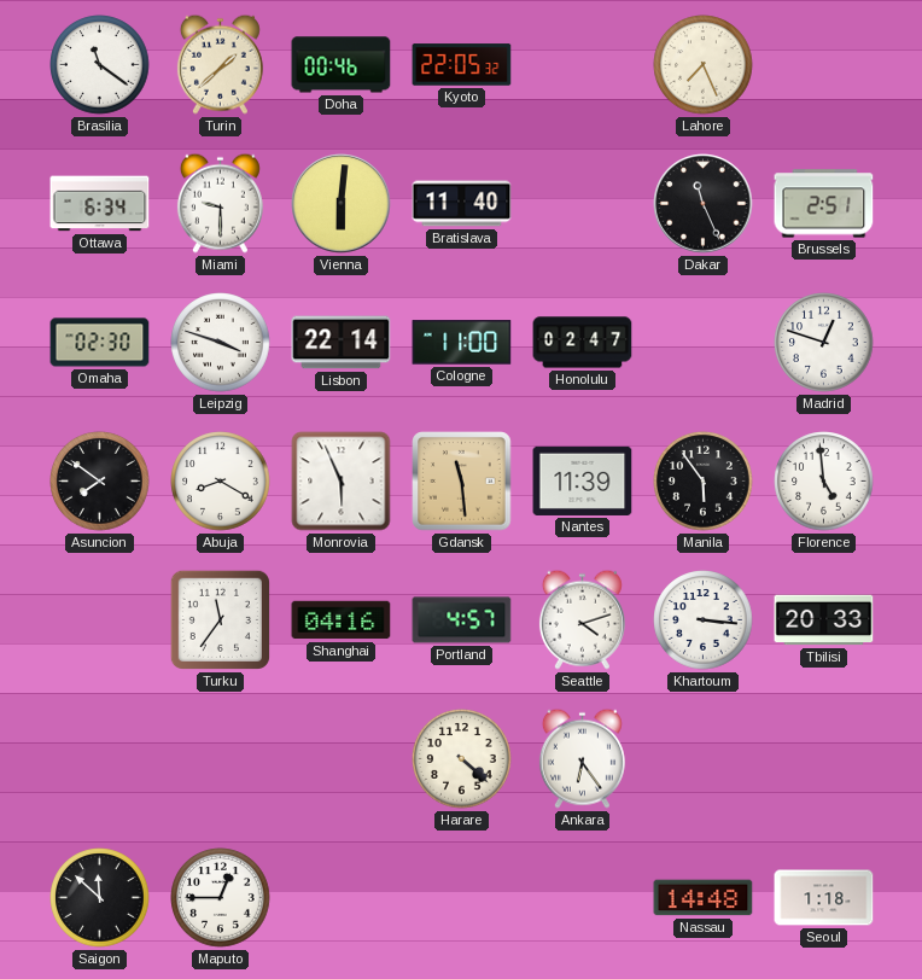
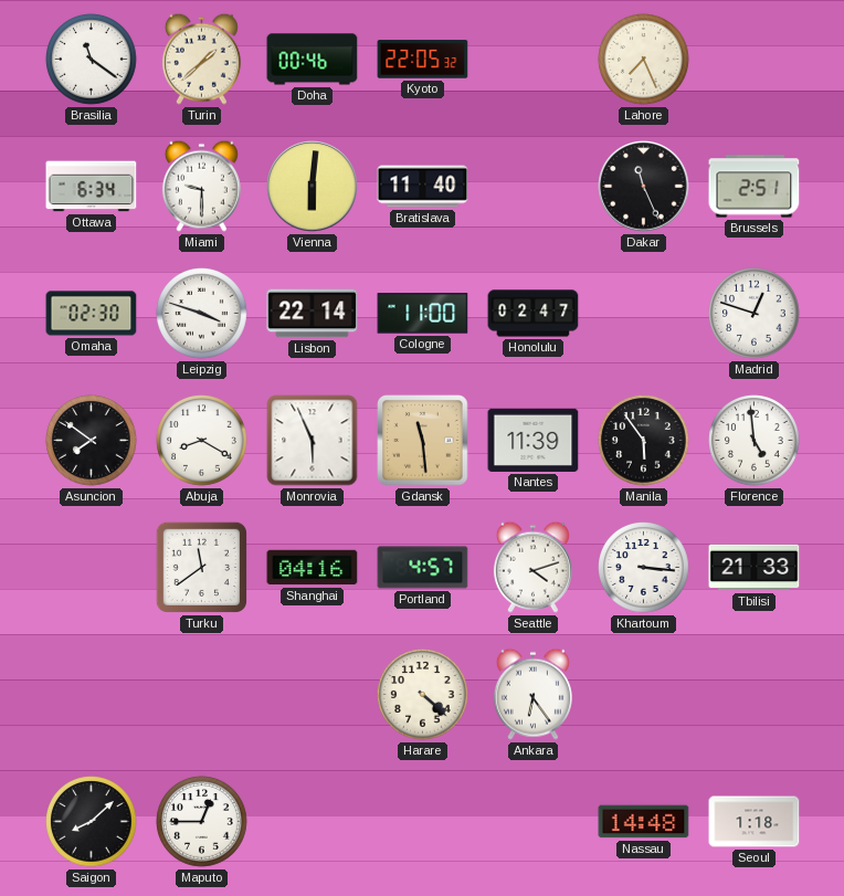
Turku: 11:36 -> 11:39
Tbilisi: 20:33 -> 21:33
Saigon: 11:52 -> 8:08
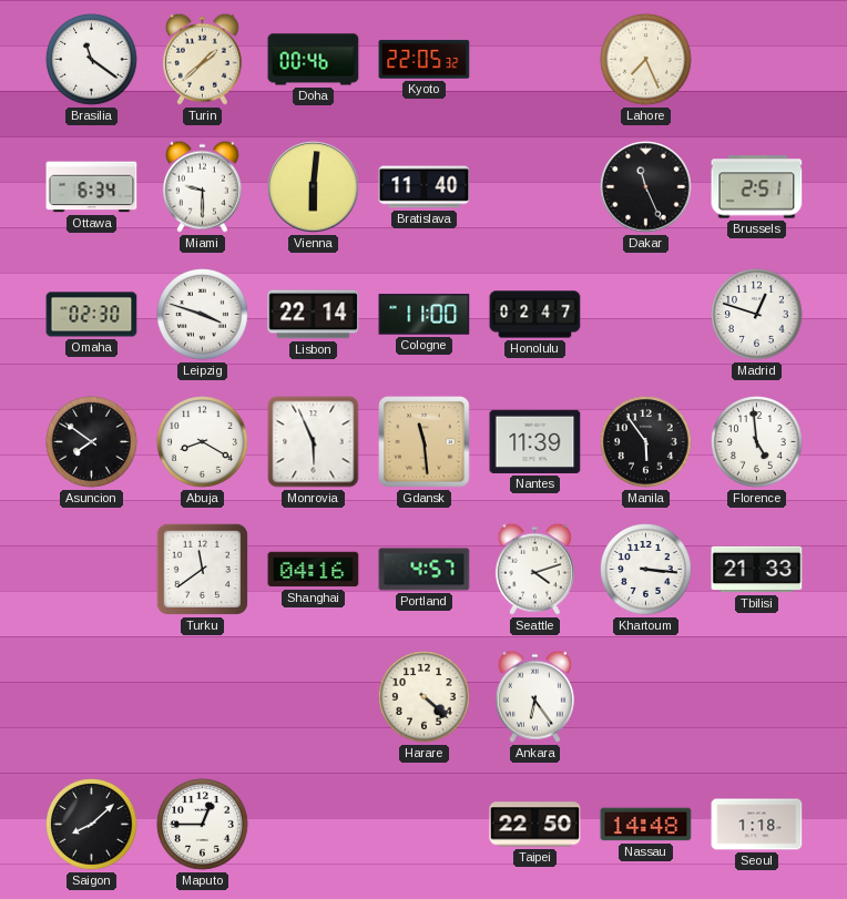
Taipei: none -> 22:50
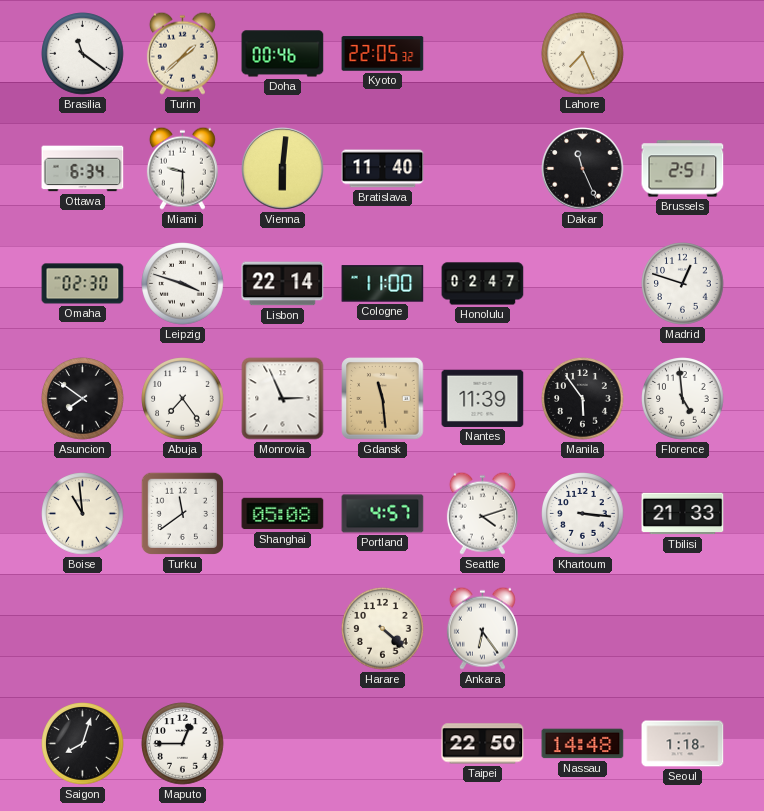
Abuja: 8:20 -> 7:24
Monrovia: 5:56 -> 2:56
Boise: none -> 10:59
Shanghai: 04:16 -> 05:08
Saigon: 8:08 -> 8:03
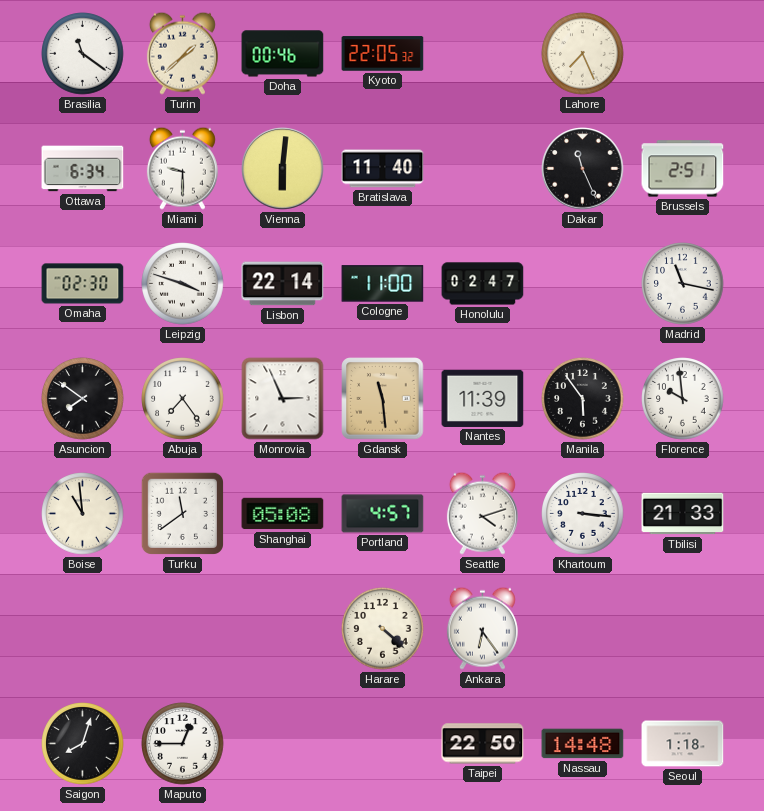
Madrid: 12:48 -> 11:17
Florence: 4:59 -> 9:59
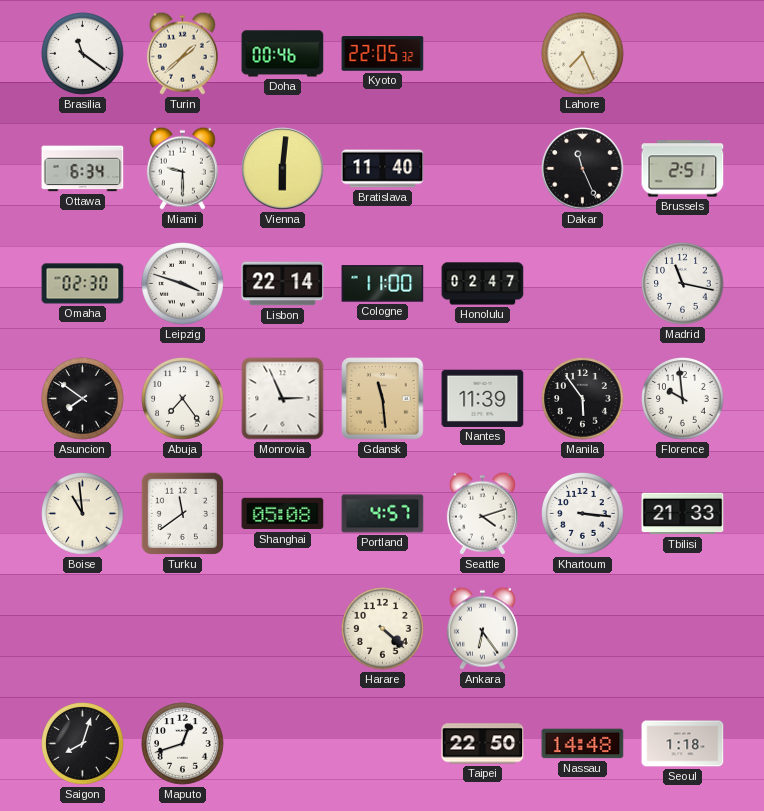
Maputo: 12:45 -> 12:42
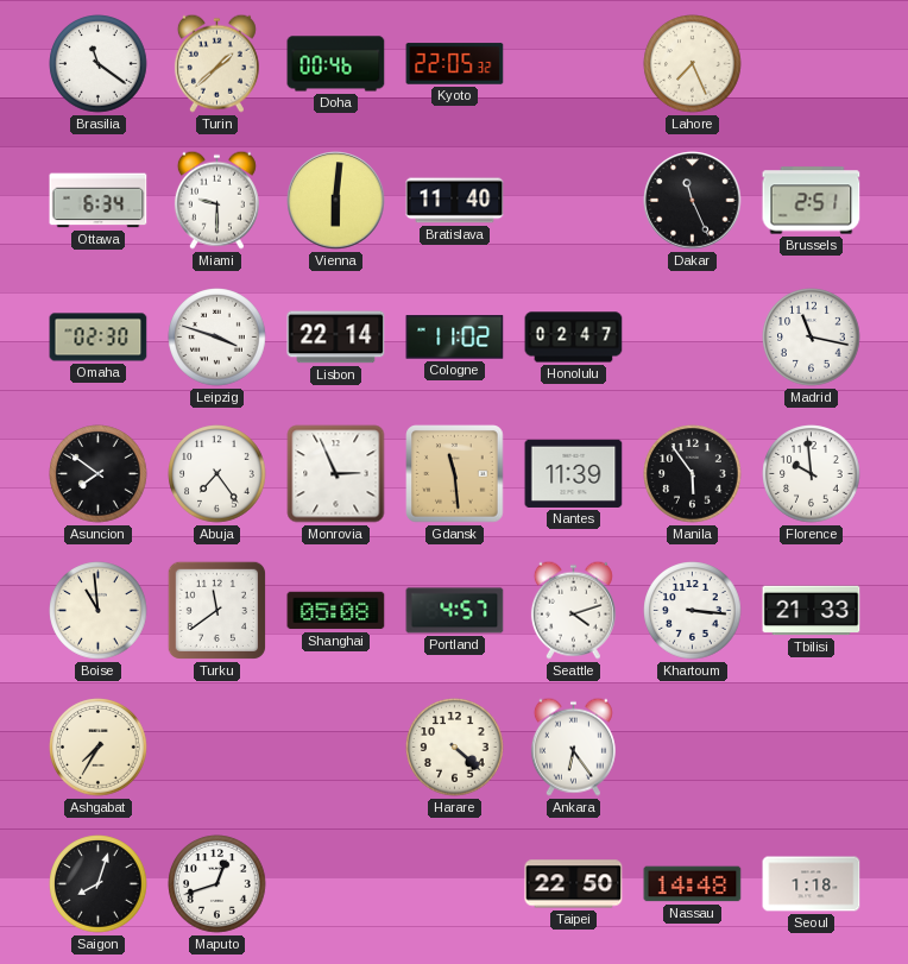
Cologne: 11:00 -> 11:02
Ashgabat: none -> 7:35
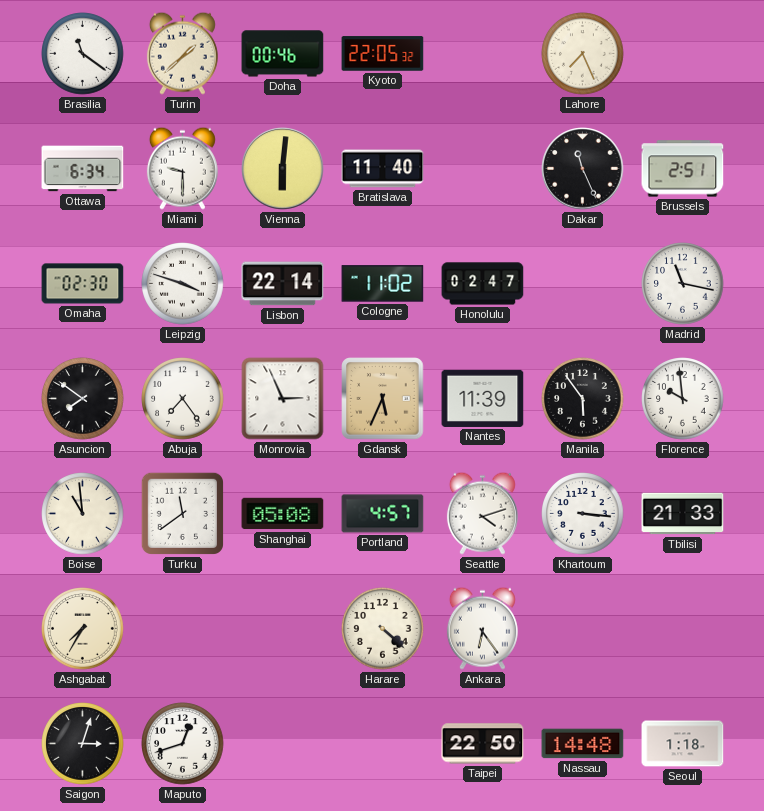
Gdansk: 11:29 -> 5:34
Saigon: 8:03 -> 3:03
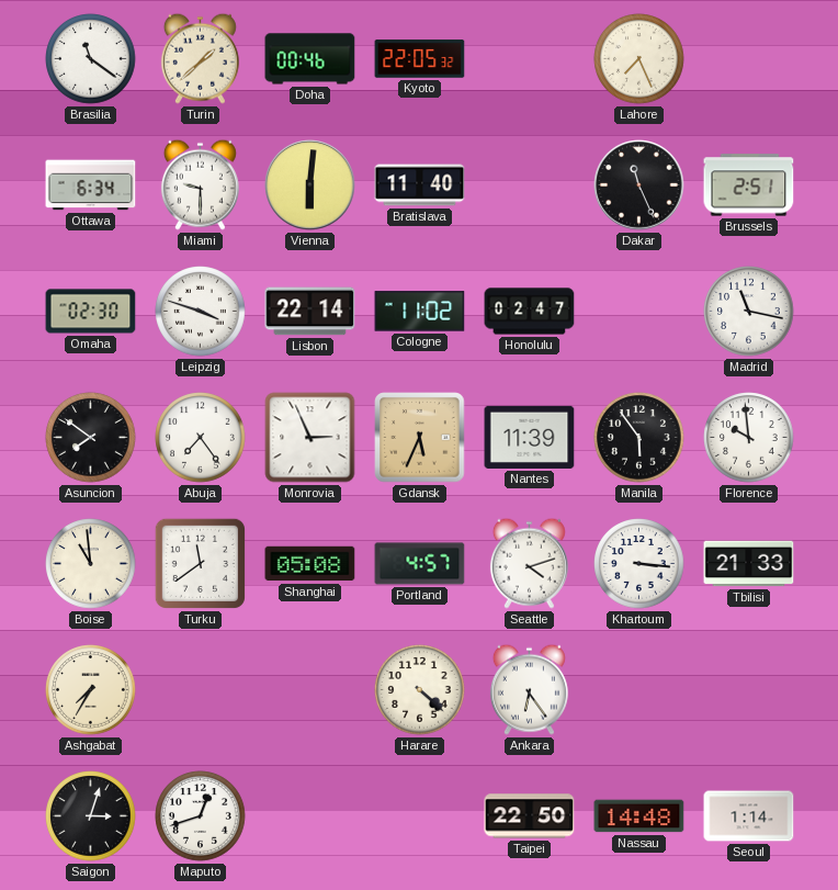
Seoul: 1:18 -> 1:14
